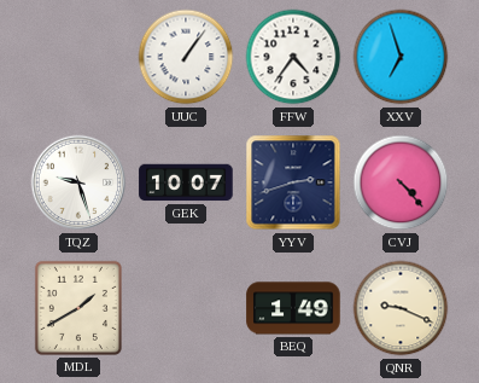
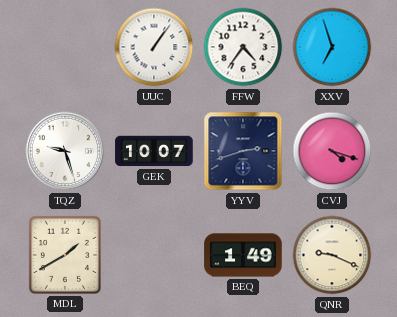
CVJ: 4:23 -> 4:18
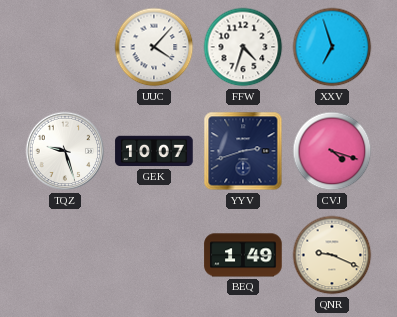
UUC: 1:06 -> 4:07
FFW: 4:36 -> 4:33
MDL: 1:40 -> none
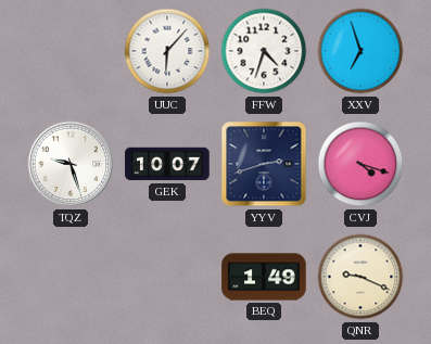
UUC: 4:07 -> 6:07
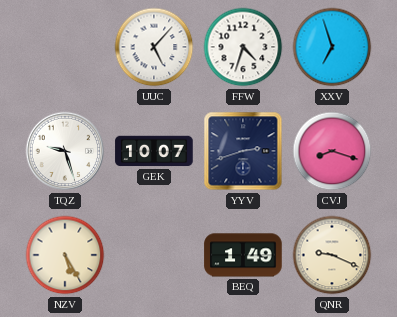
UUC: 6:07 -> 5:07
CVJ: 4:18 -> 8:18
NZV: none -> 5:25
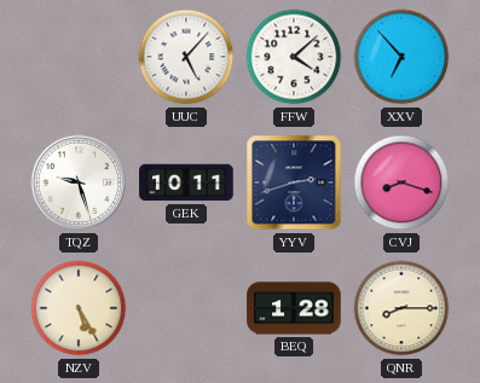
FFW: 4:33 -> 4:08
XXV: 6:57 -> 6:53
GEK: 10:07 -> 10:11
BEQ: 1:49 -> 1:28
QNR: 9:19 -> 8:15
